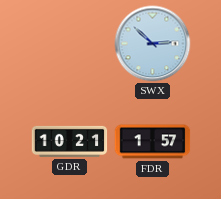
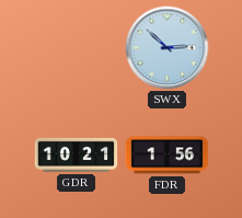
FDR: 1:57 -> 1:56
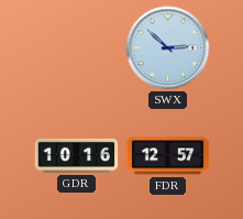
GDR: 10:21 -> 10:16
FDR: 1:56 -> 12:57
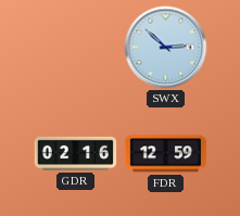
GDR: 10:16 -> 02:16
FDR: 12:57 -> 12:59
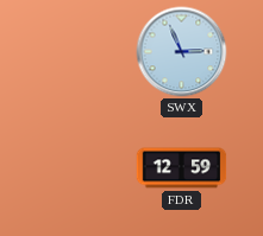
SWX: 2:52 -> 2:56
GDR: 02:16 -> none
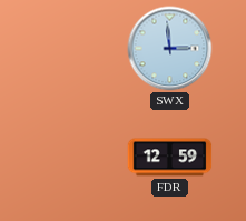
SWX: 2:56 -> 2:59
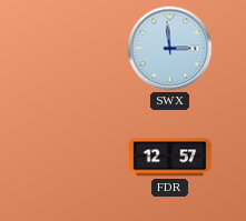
FDR: 12:59 -> 12:57
